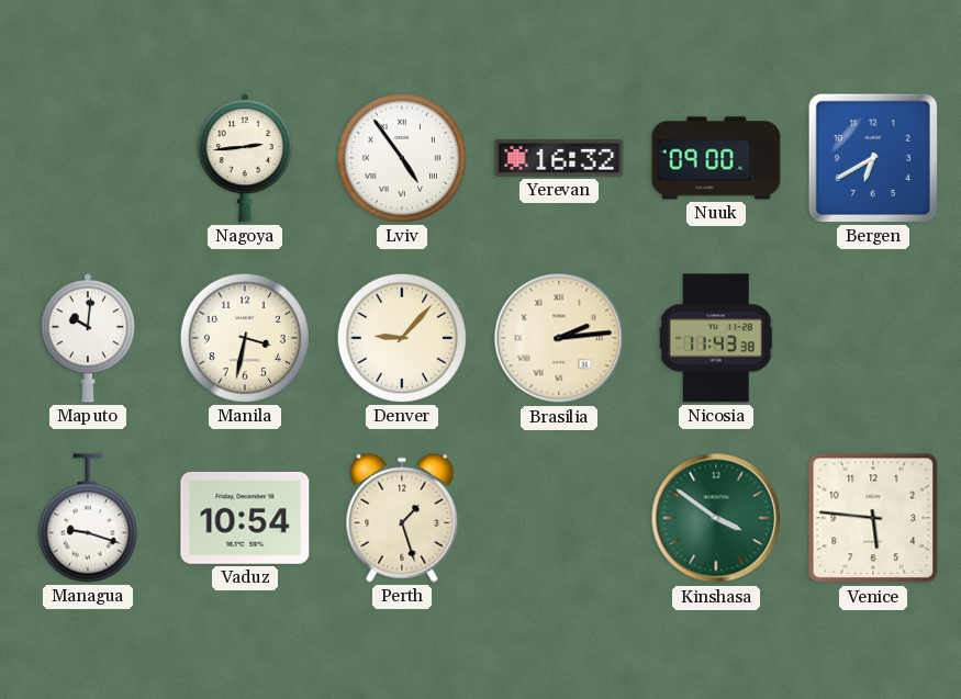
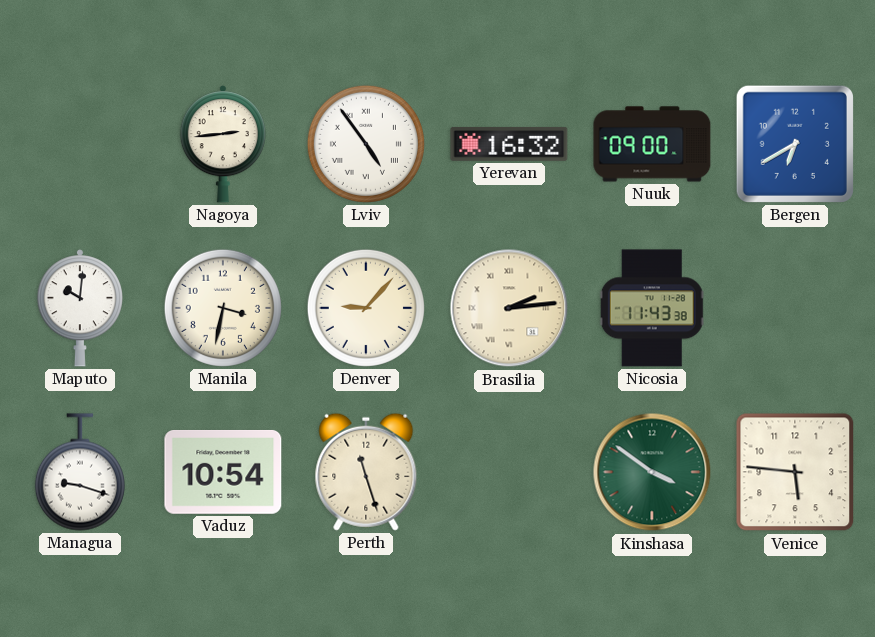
Perth: 1:27 -> 11:27
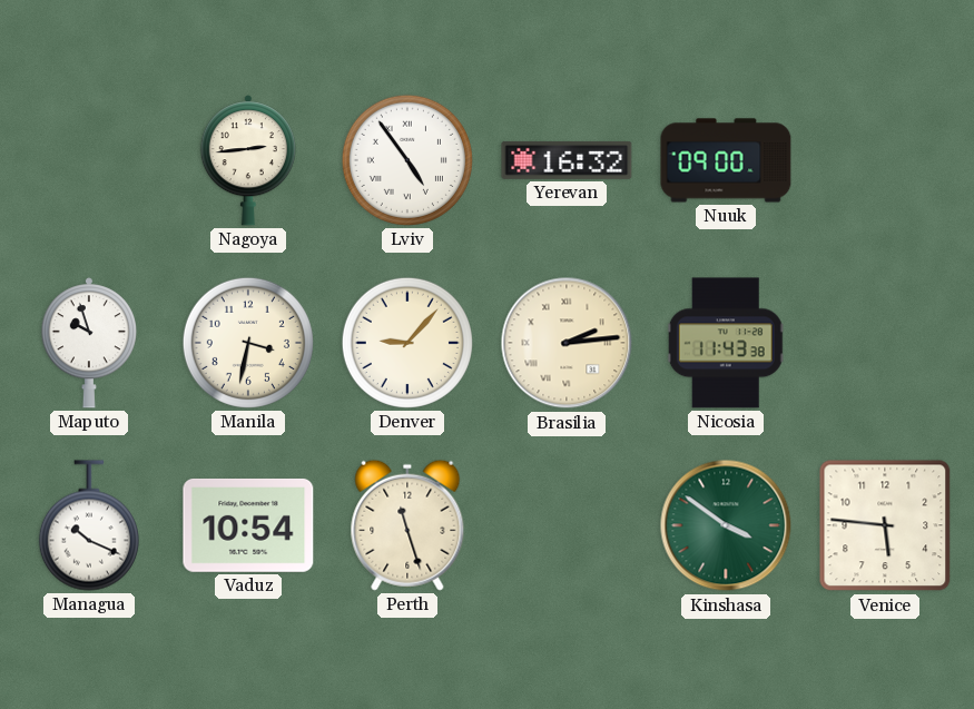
Bergen: 6:40 -> none
Maputo: 10:01 -> 9:57
Managua: 9:18 -> 10:19
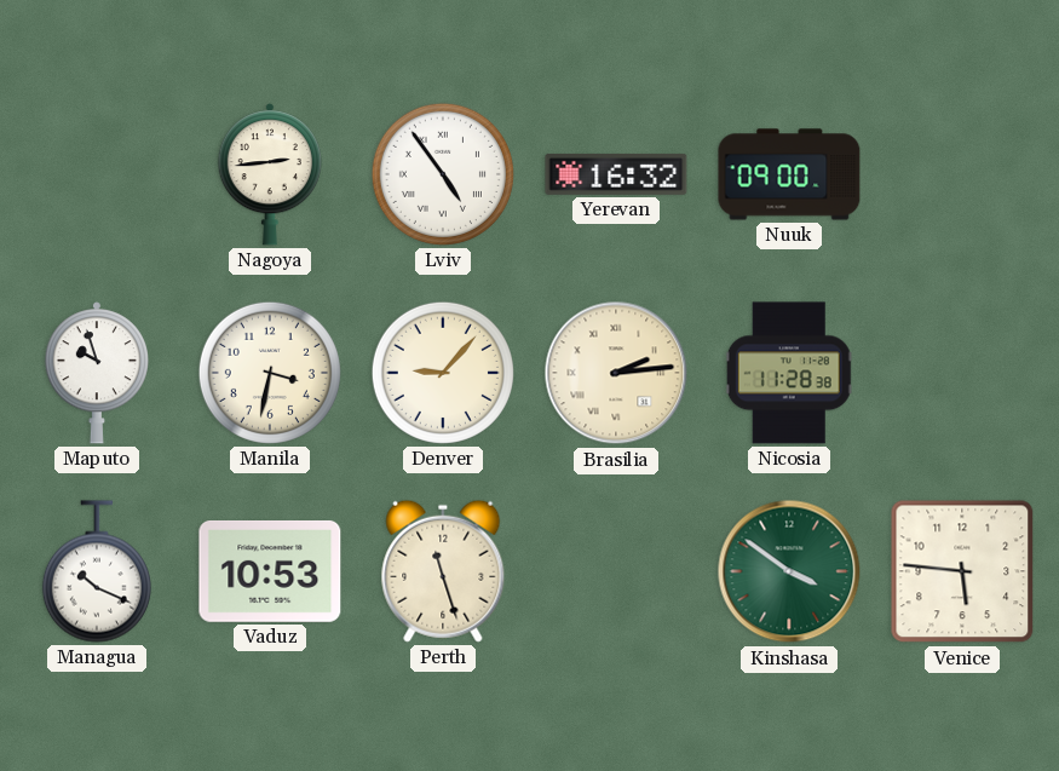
Nicosia: 11:43 -> 11:28
Vaduz: 10:54 -> 10:53
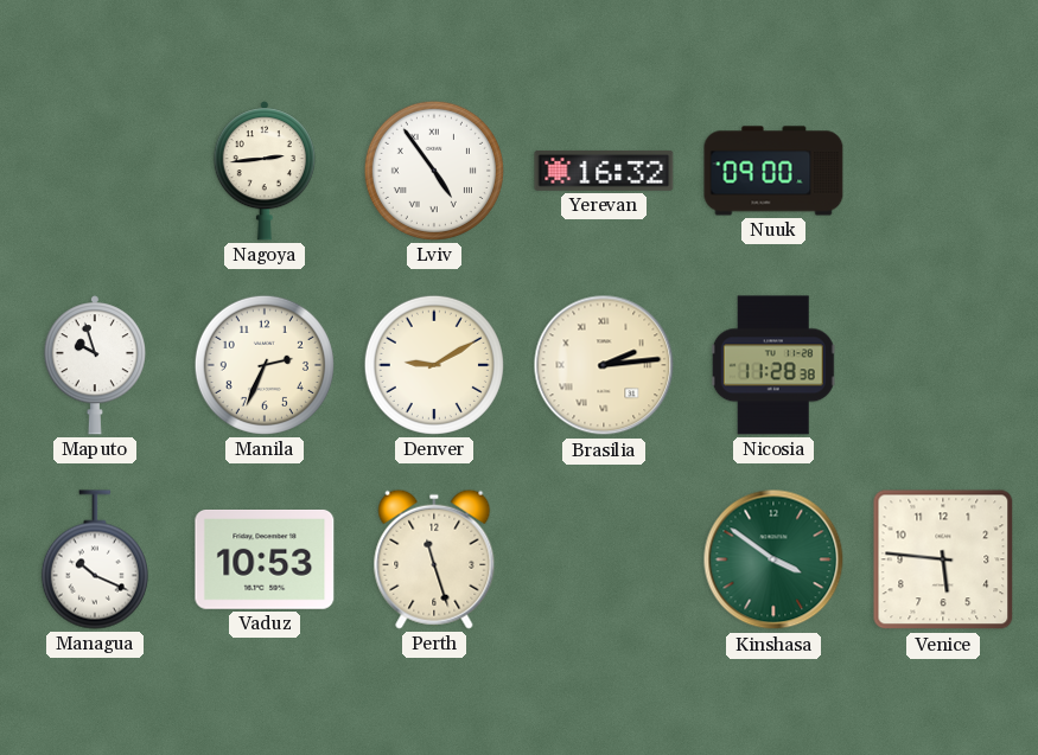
Manila: 3:32 -> 2:34
Denver: 9:07 -> 9:10
